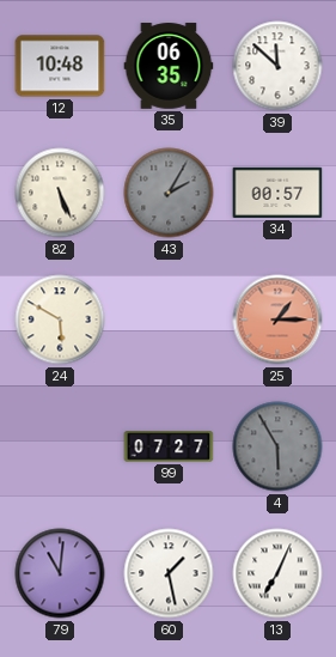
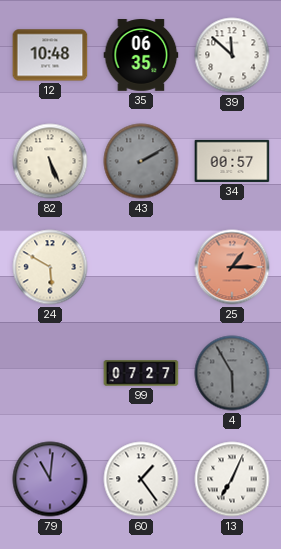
43: 2:05 -> 2:10
60: 1:28 -> 1:24
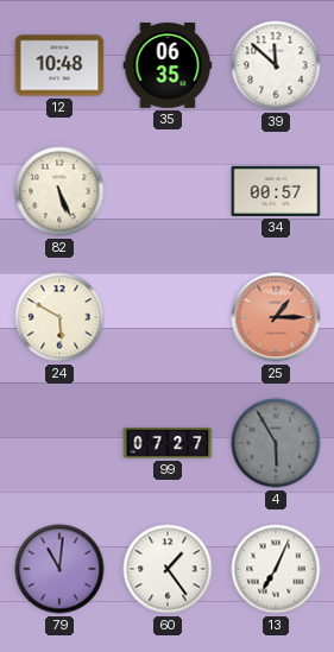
43: 2:10 -> none
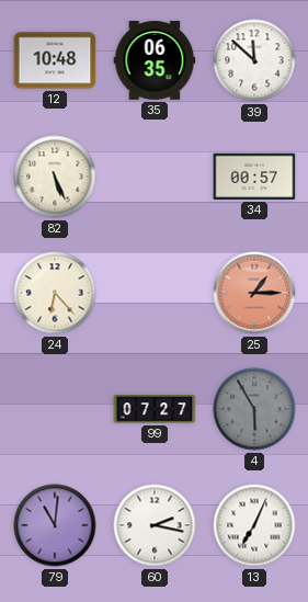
24: 5:50 -> 6:23
60: 1:24 -> 2:17
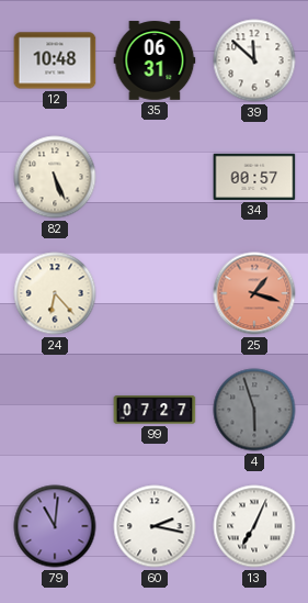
35: 06:35 -> 06:31
25: 1:15 -> 1:18
4: 5:55 -> 5:57
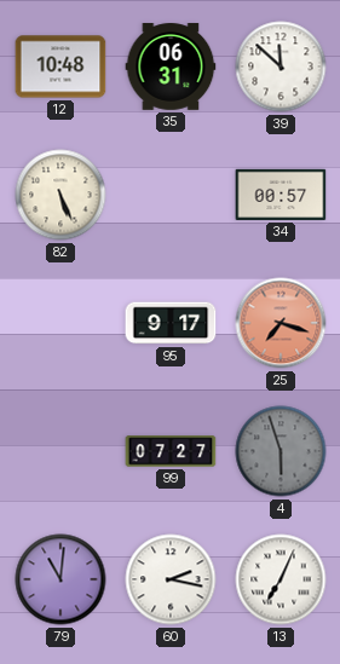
24: 6:23 -> none
95: none -> 9:17
25: 1:18 -> 7:18
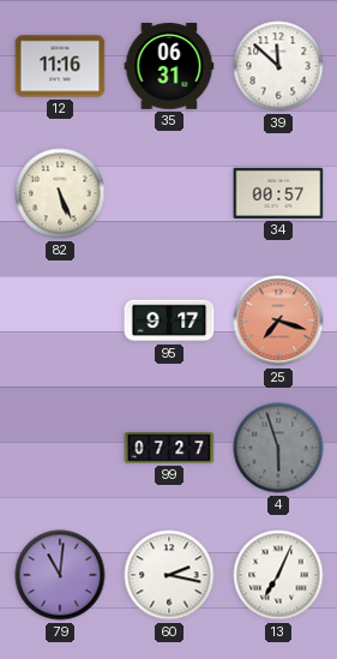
12: 10:48 -> 11:16
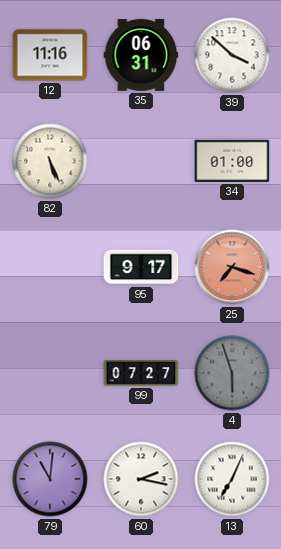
39: 11:52 -> 3:52
34: 00:57 -> 01:00
